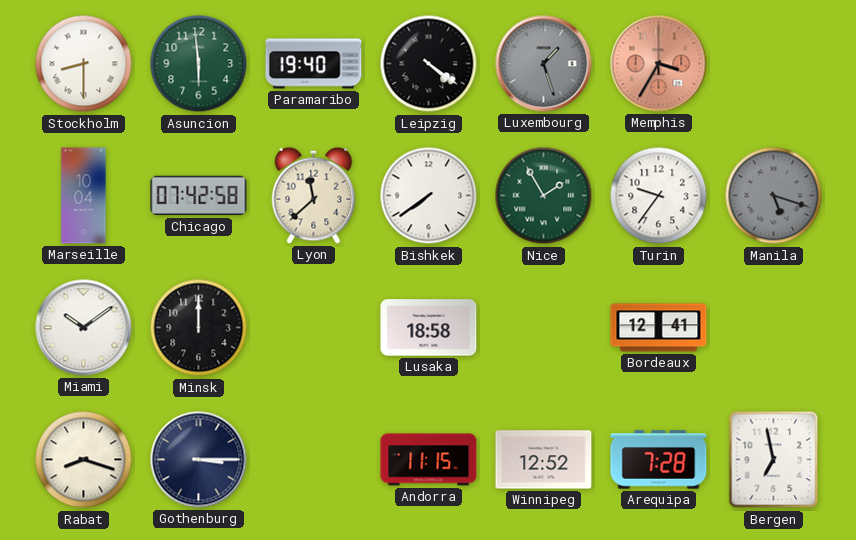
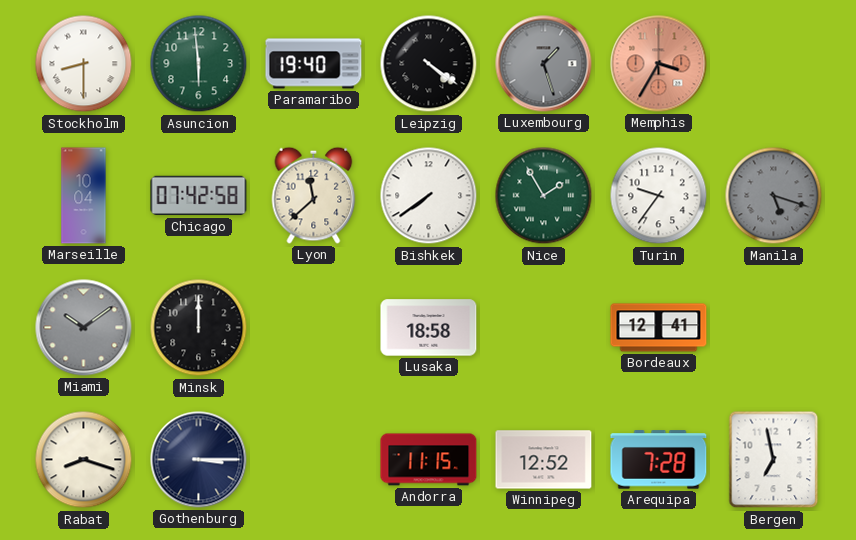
Miami dial: white -> grey
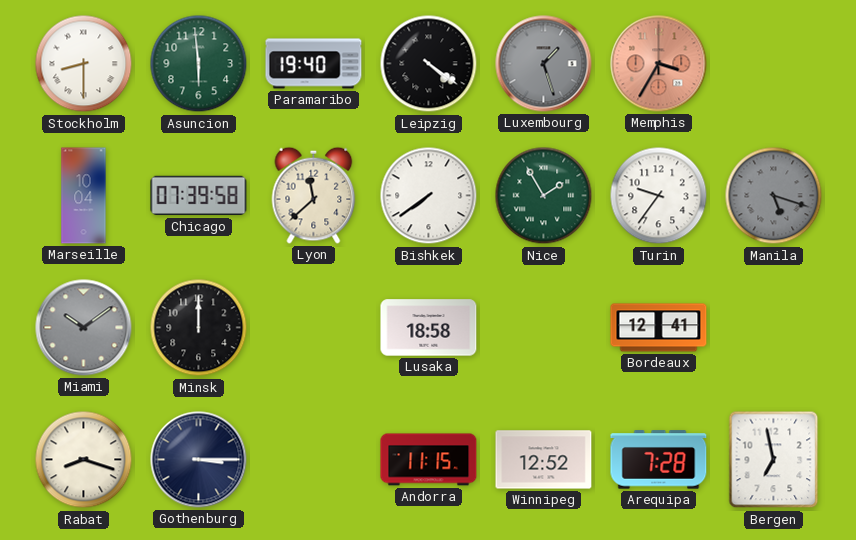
Chicago: 07:42 -> 07:39
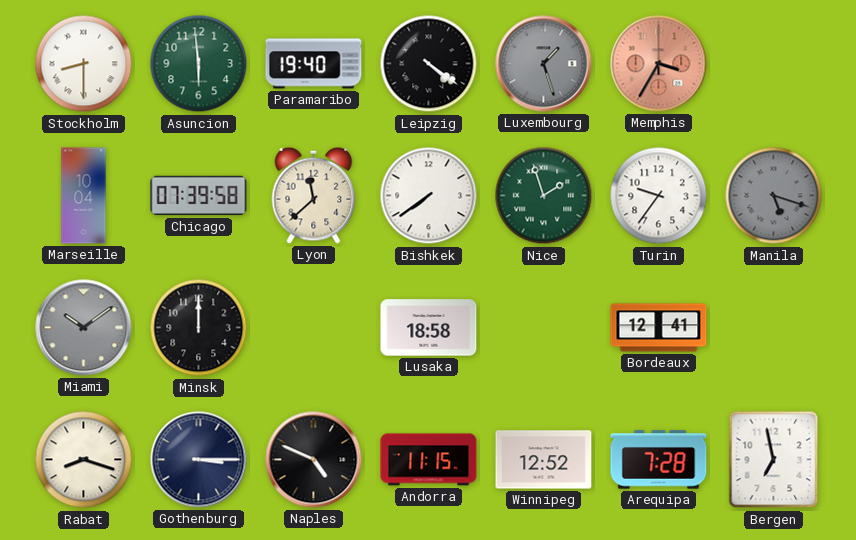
Nice: 1:55 -> 1:57
Naples: none -> 4:49
